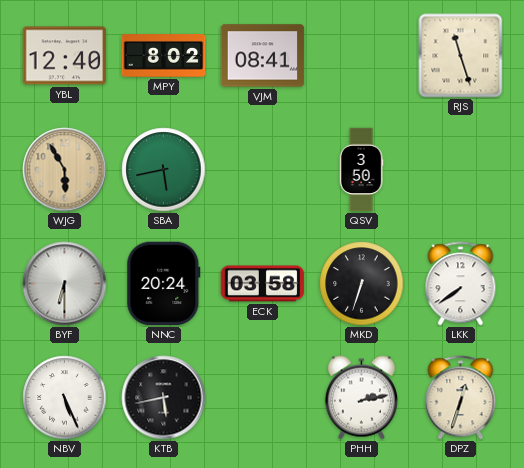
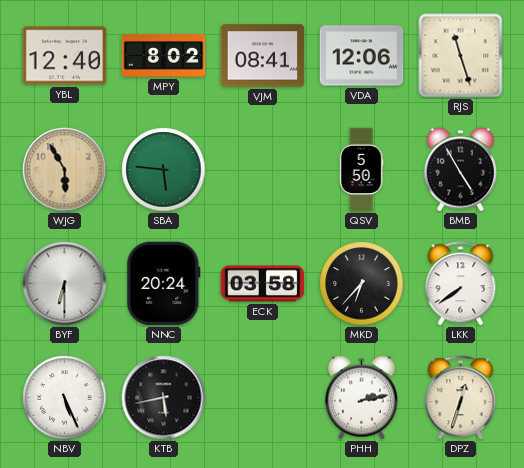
VDA: none -> 12:06
SBA: 5:43 -> 5:46
QSV: 3:50 -> 5:50
BMB: none -> 4:55
MKD: 6:33 -> 6:37
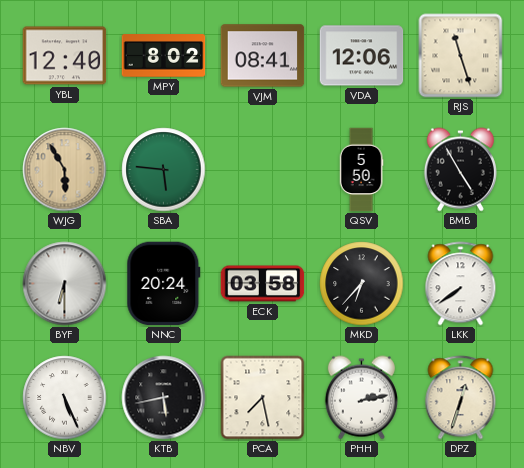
PCA: none -> 7:28
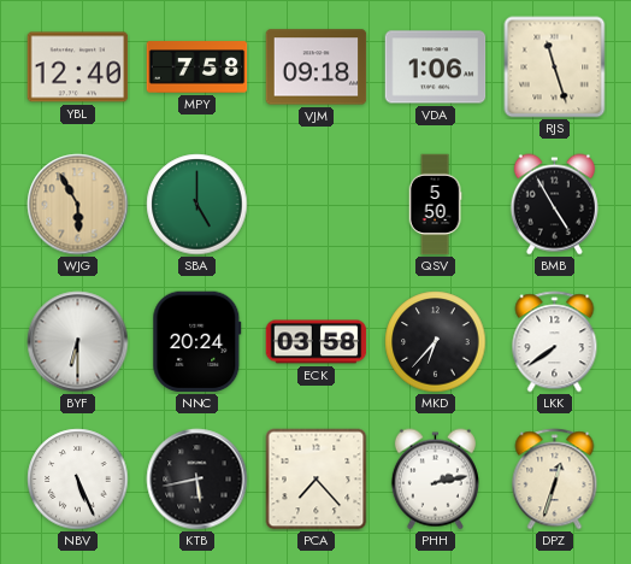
MPY: 8:02 -> 7:58
VJM: 08:41 -> 09:18
VDA: 12:06 -> 1:06
SBA: 5:46 -> 5:00
PCA: 7:28 -> 7:23
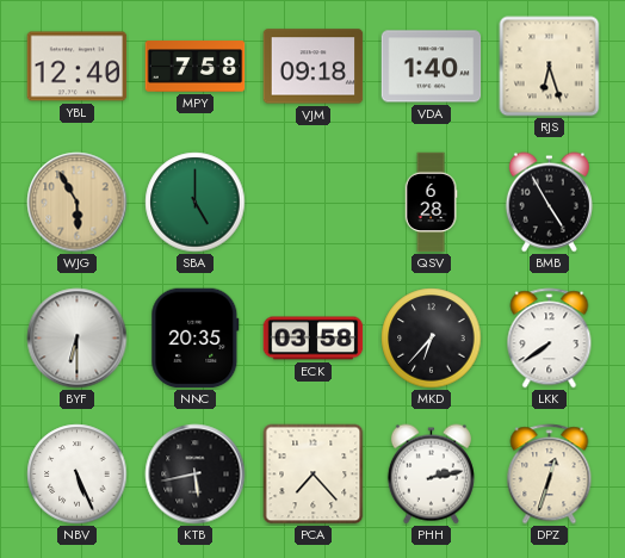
VDA: 1:06 -> 1:40
RJS: 11:27 -> 6:27
QSV: 5:50 -> 6:28
NNC: 20:24 -> 20:35
